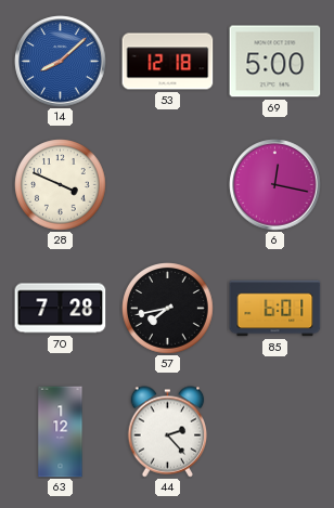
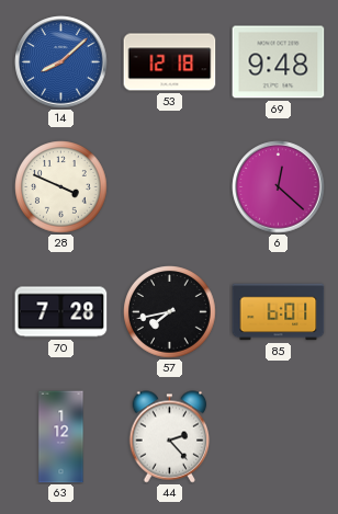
69: 5:00 -> 9:48
6: 12:17 -> 12:22
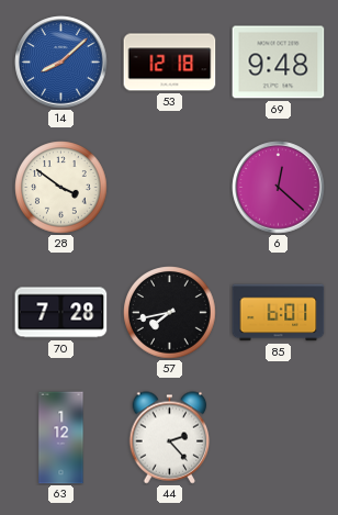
28: 3:49 -> 3:51
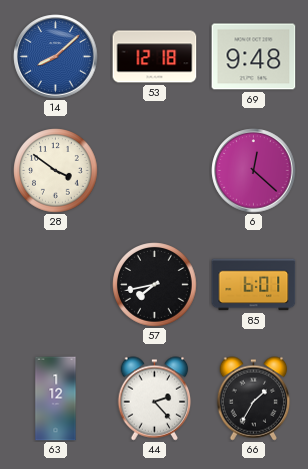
70: 7:28 -> none
66: none -> 1:35
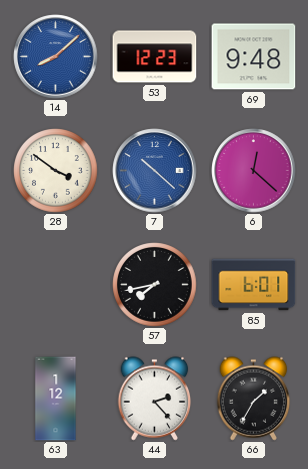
53: 12:18 -> 12:23
7: none -> 10:22
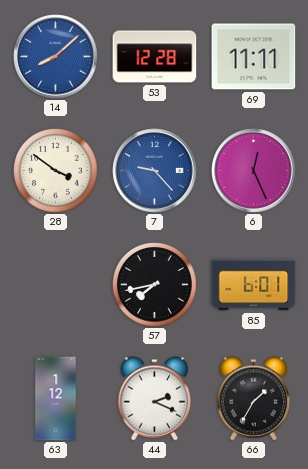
53: 12:23 -> 12:28
69: 9:48 -> 11:11
7: 10:22 -> 9:23
6: 12:22 -> 12:26
44: 2:23 -> 2:19
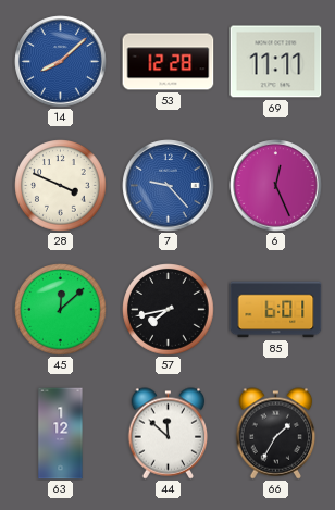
28: 3:51 -> 3:49
45: none -> 12:08
44: 2:19 -> 11:52
